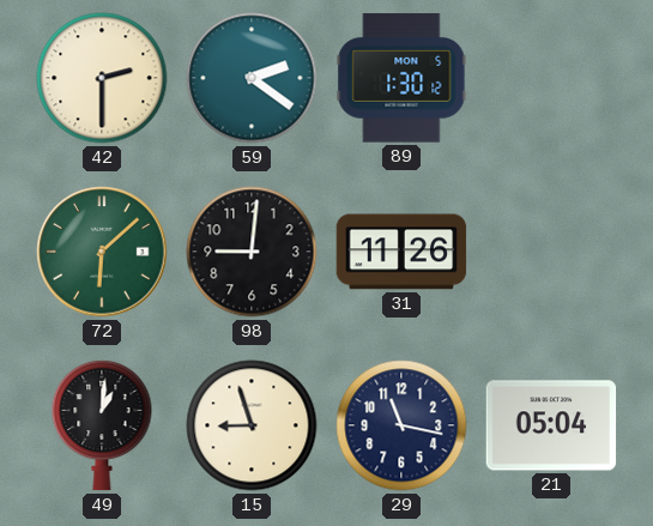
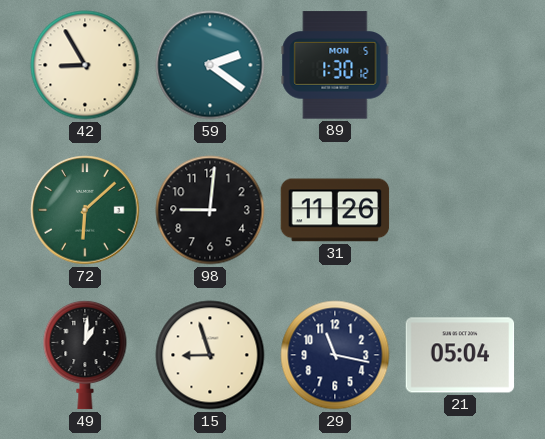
42: 2:30 -> 8:55
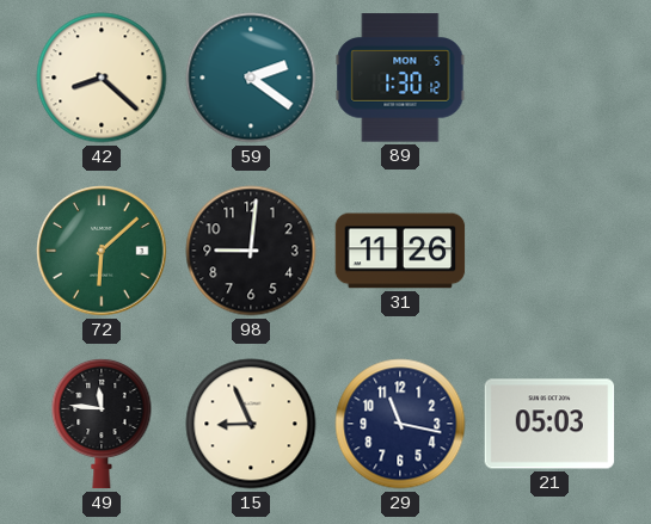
42: 8:55 -> 8:22
49: 1:01 -> 11:46
15: 8:57 -> 8:56
21: 05:04 -> 05:03
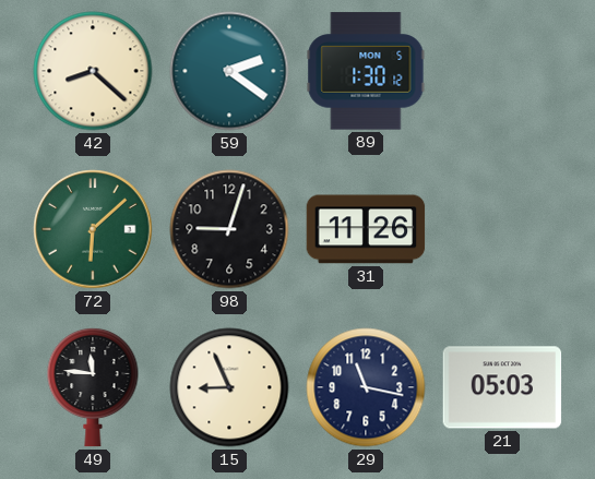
98: 9:01 -> 9:03
